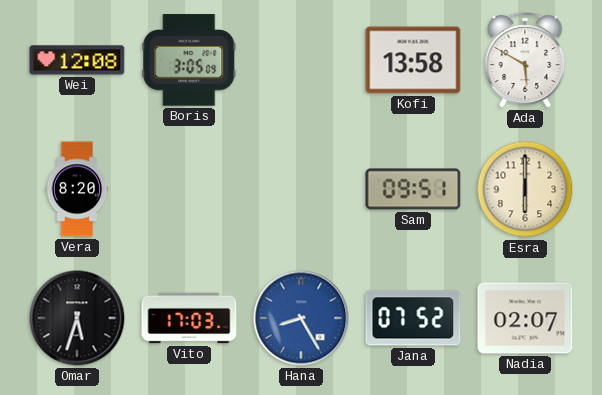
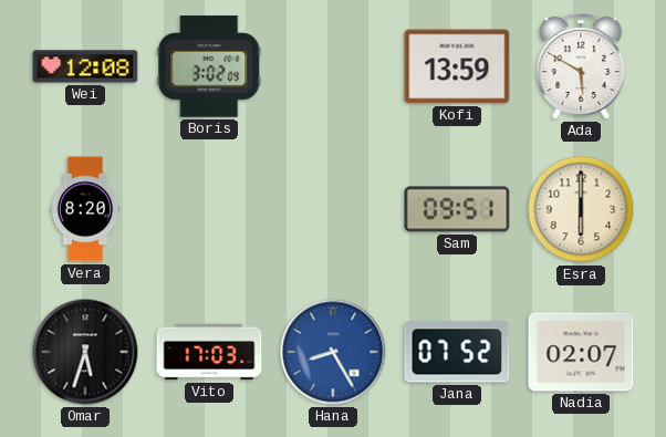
Boris: 3:05 -> 3:02
Kofi: 13:58 -> 13:59
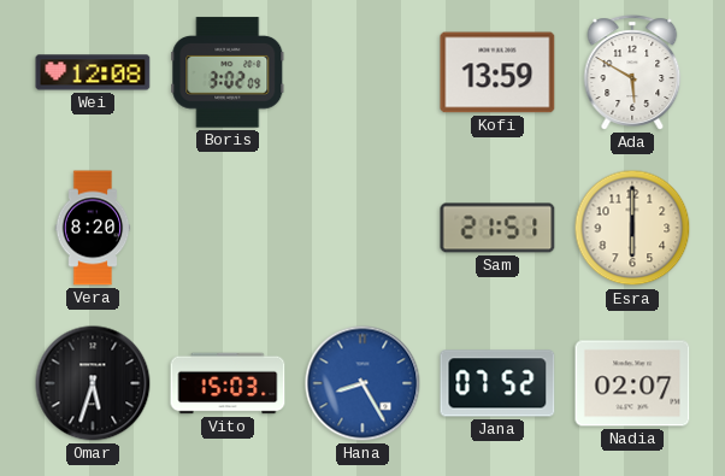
Sam: 09:51 -> 21:51
Vito: 17:03 -> 15:03
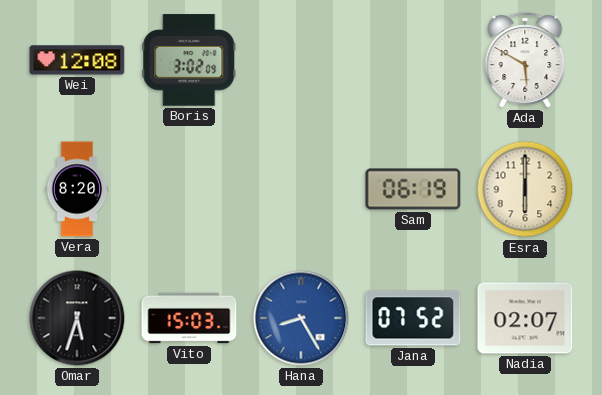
Kofi: 13:59 -> none
Sam: 21:51 -> 06:19
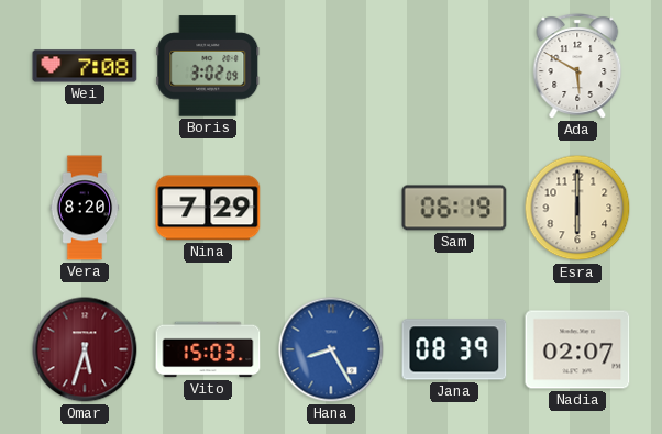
Wei: 12:08 -> 7:08
Nina: none -> 7:29
Omar dial: black -> burgundy
Jana: 07:52 -> 08:39
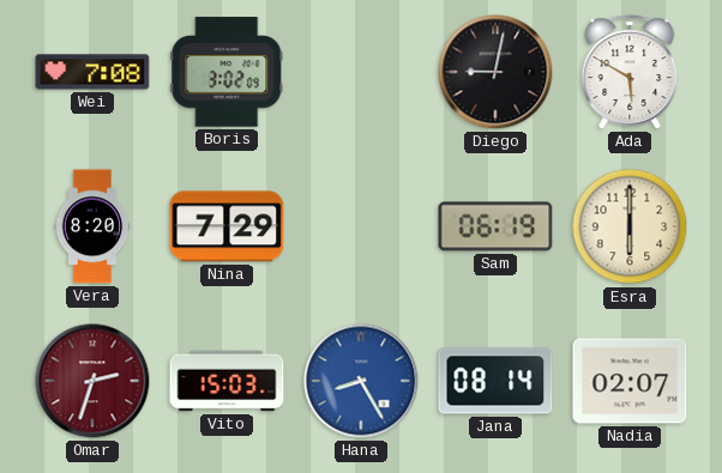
Diego: none -> 9:02
Omar: 5:33 -> 2:33
Jana: 08:39 -> 08:14
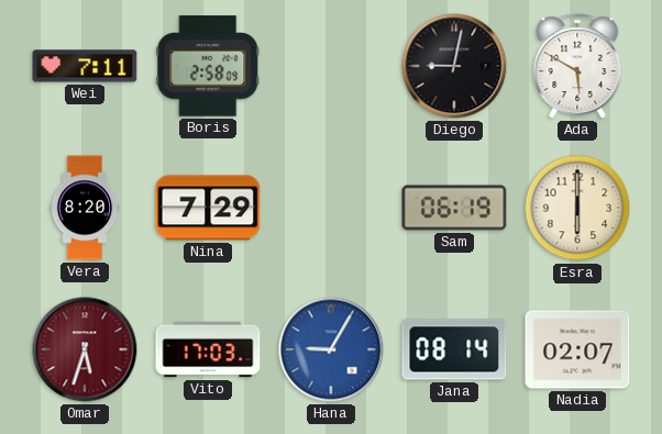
Wei: 7:08 -> 7:11
Boris: 3:02 -> 2:58
Omar: 2:33 -> 5:33
Vito: 15:03 -> 17:03
Hana: 8:25 -> 9:05
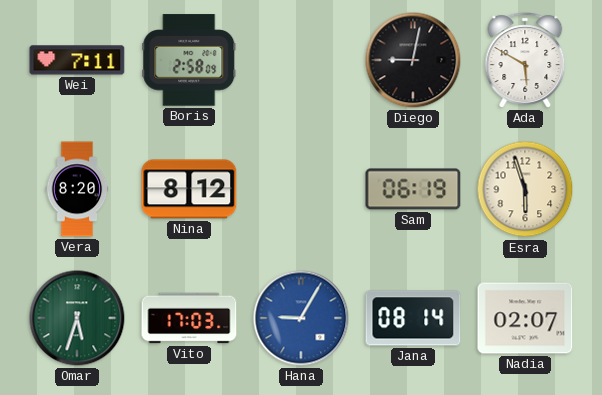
Nina: 7:29 -> 8:12
Esra: 6:00 -> 5:57
Omar dial: burgundy -> green
